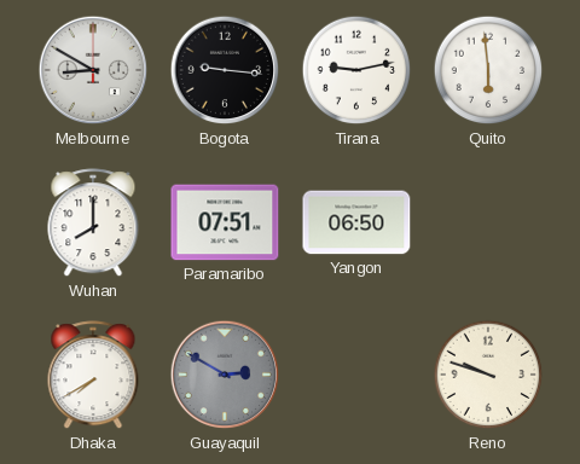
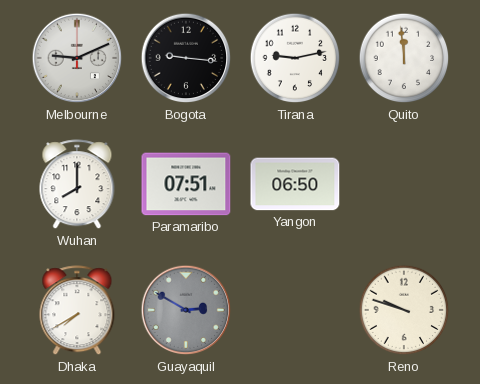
Melbourne: 8:50 -> 9:11
Quito: 5:59 -> 11:59
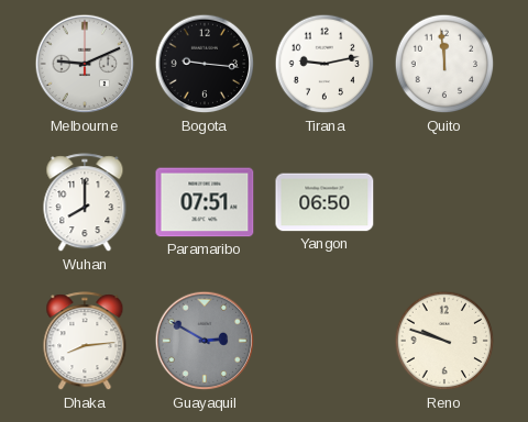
Dhaka: 7:40 -> 8:14
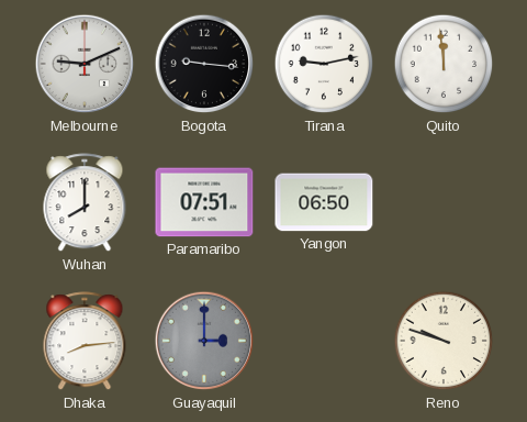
Guayaquil: 2:50 -> 3:00
